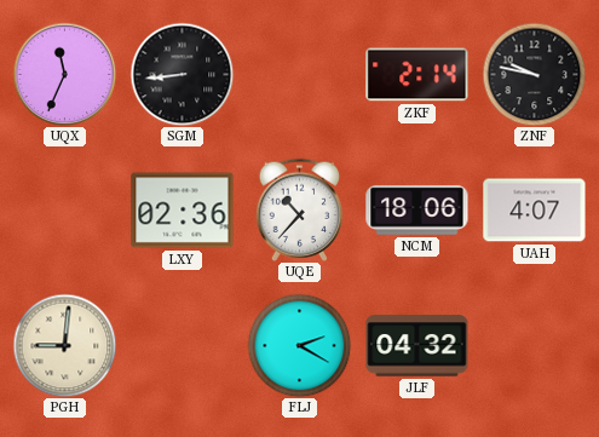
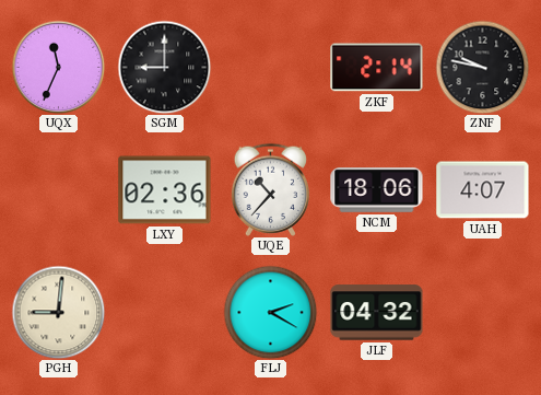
SGM: 8:44 -> 9:00
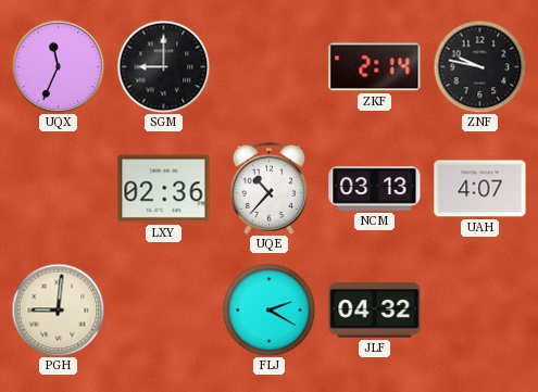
NCM: 18:06 -> 03:13
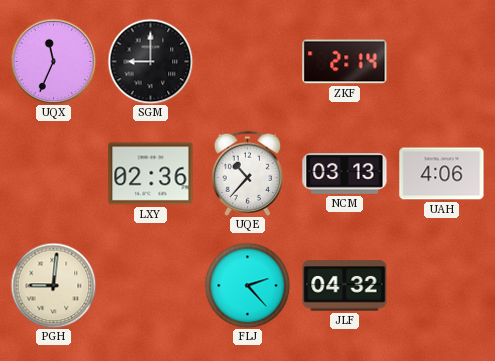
ZNF: 9:47 -> none
UAH: 4:07 -> 4:06
FLJ: 2:20 -> 2:23
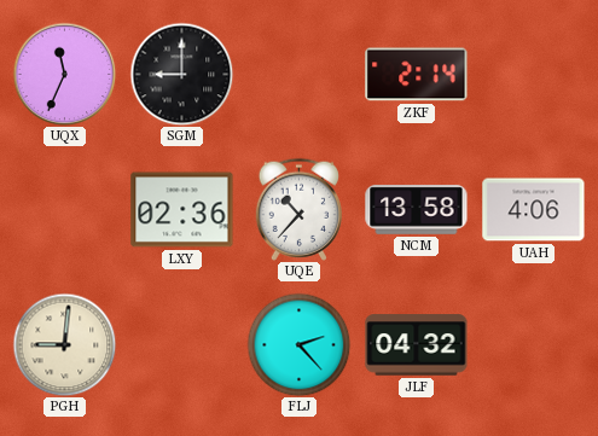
NCM: 03:13 -> 13:58
